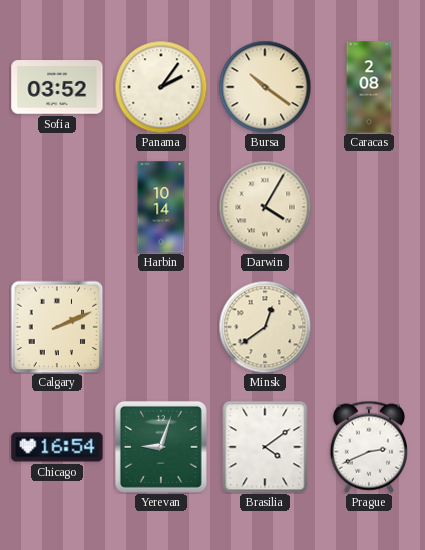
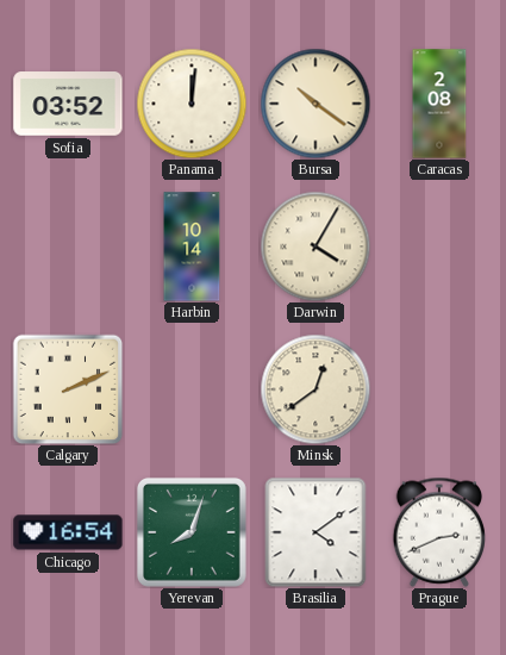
Panama: 2:06 -> 12:01
Yerevan: 9:03 -> 8:03
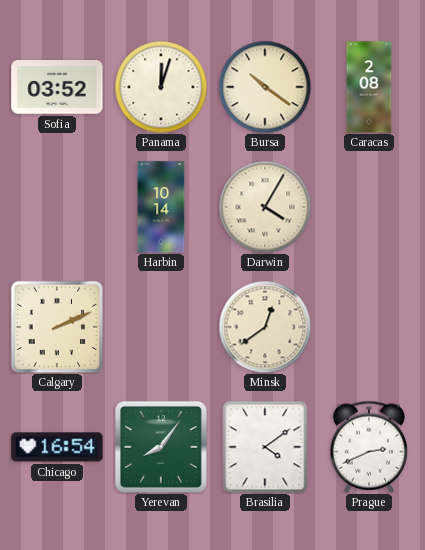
Panama: 12:01 -> 12:03
Yerevan: 8:03 -> 8:06
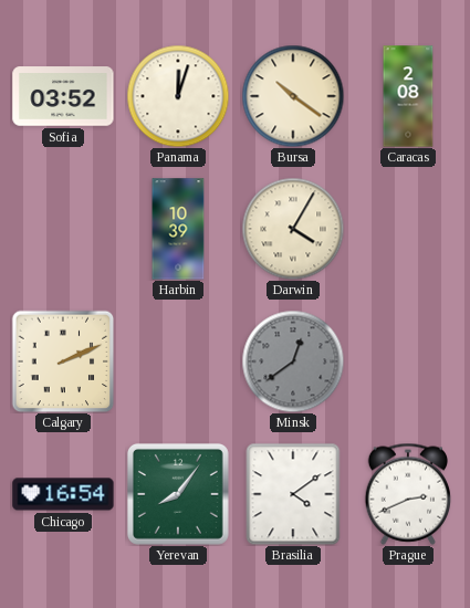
Harbin: 10:14 -> 10:39
Minsk dial: cream -> grey
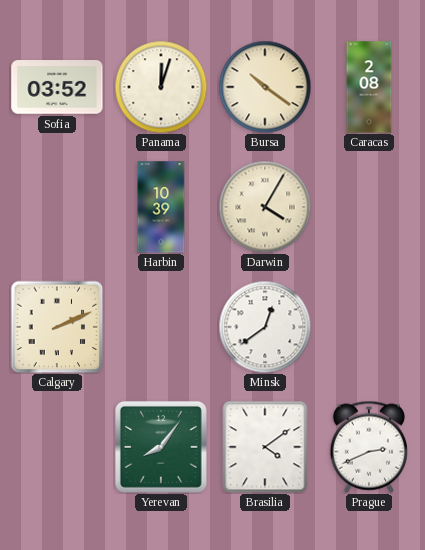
Minsk dial: grey -> white
Chicago: 16:54 -> none
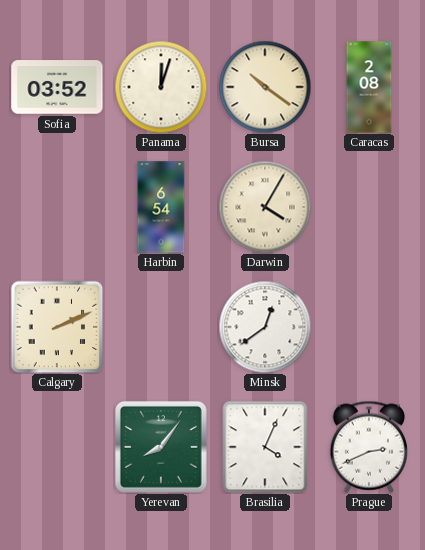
Harbin: 10:39 -> 6:54
Brasilia: 4:09 -> 4:04
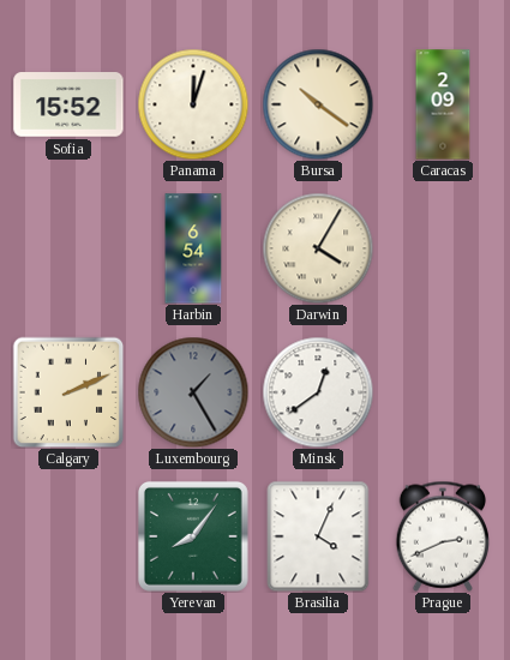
Sofia: 03:52 -> 15:52
Caracas: 2:08 -> 2:09
Luxembourg: none -> 1:25
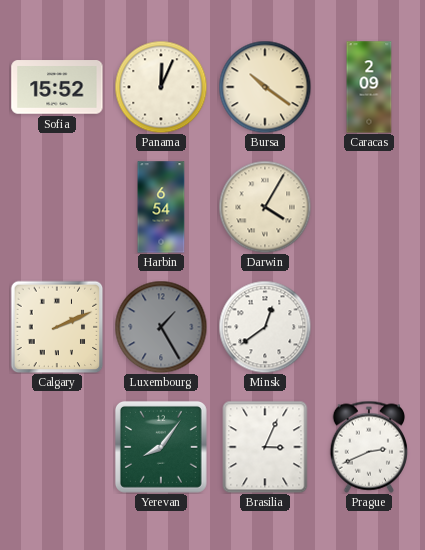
Panama: 12:03 -> 12:04
Brasilia: 4:04 -> 3:04
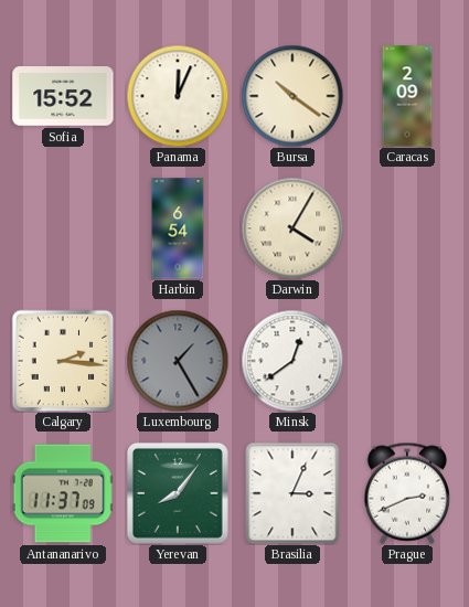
Calgary: 2:11 -> 2:16
Antananarivo: none -> 11:37
